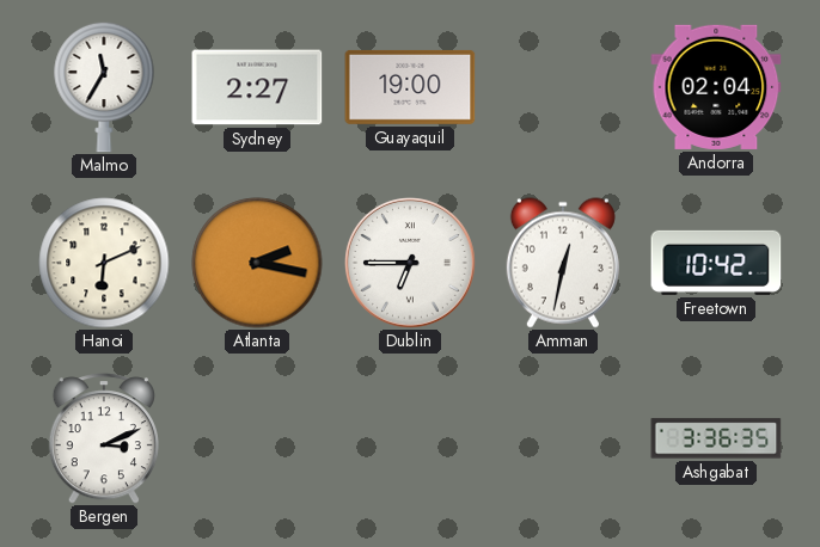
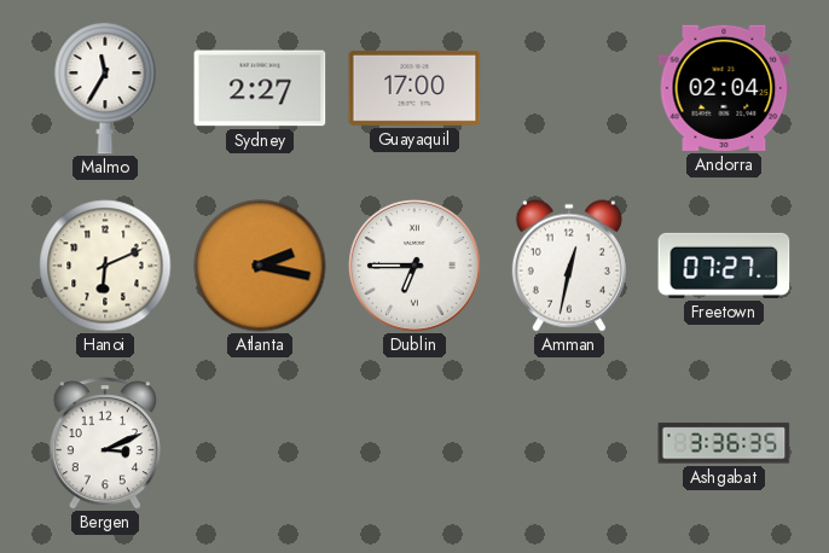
Guayaquil: 19:00 -> 17:00
Freetown: 10:42 -> 07:27
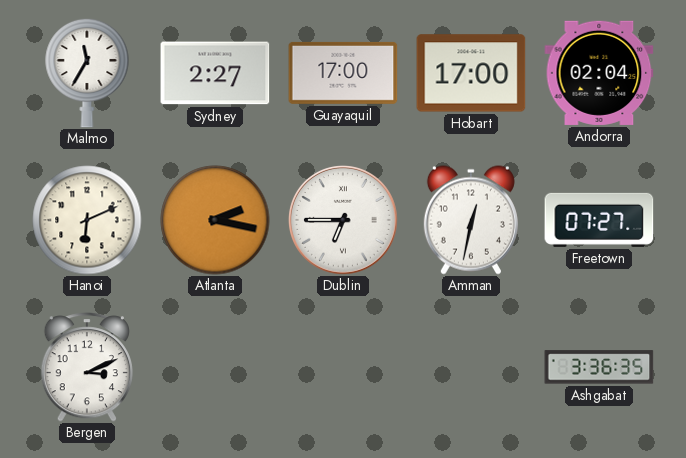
Hobart: none -> 17:00
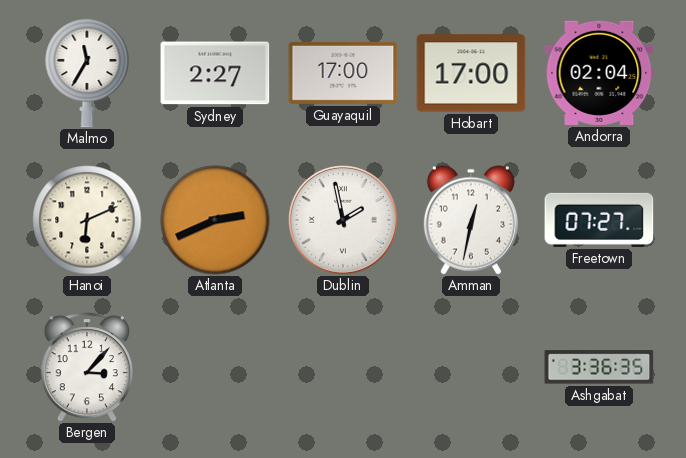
Atlanta: 2:17 -> 2:41
Dublin: 6:45 -> 1:58
Bergen: 3:11 -> 3:07
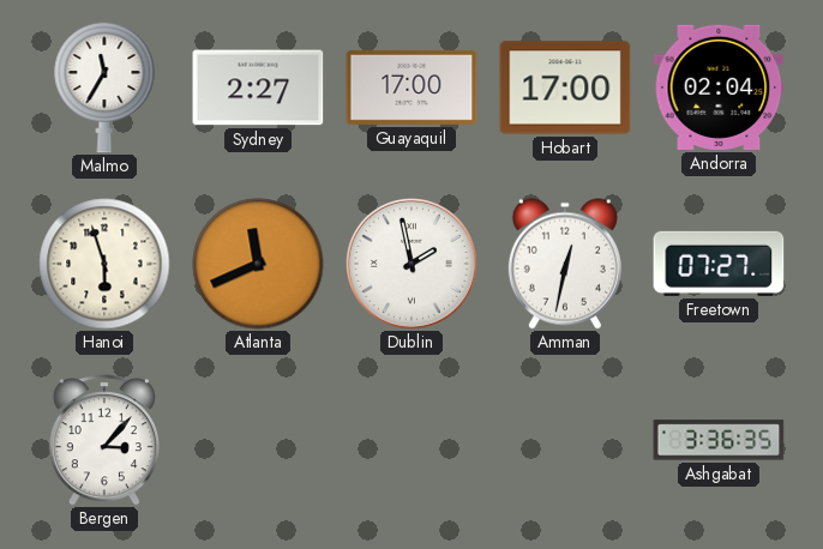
Hanoi: 6:11 -> 5:57
Atlanta: 2:41 -> 11:41
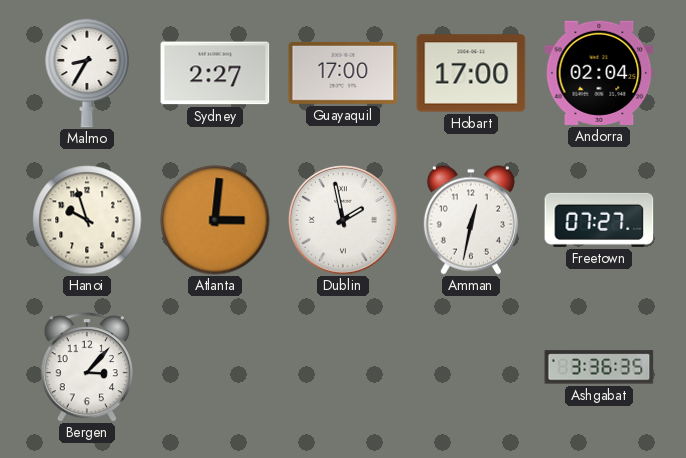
Malmo: 11:35 -> 8:35
Hanoi: 5:57 -> 9:57
Atlanta: 11:41 -> 3:01
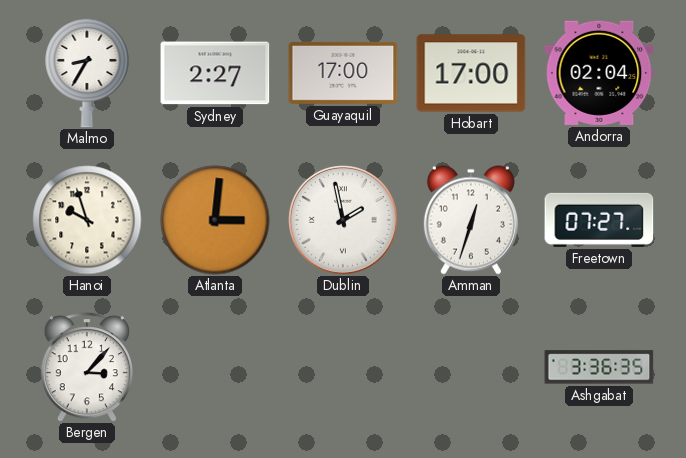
Amman: 12:32 -> 12:33
